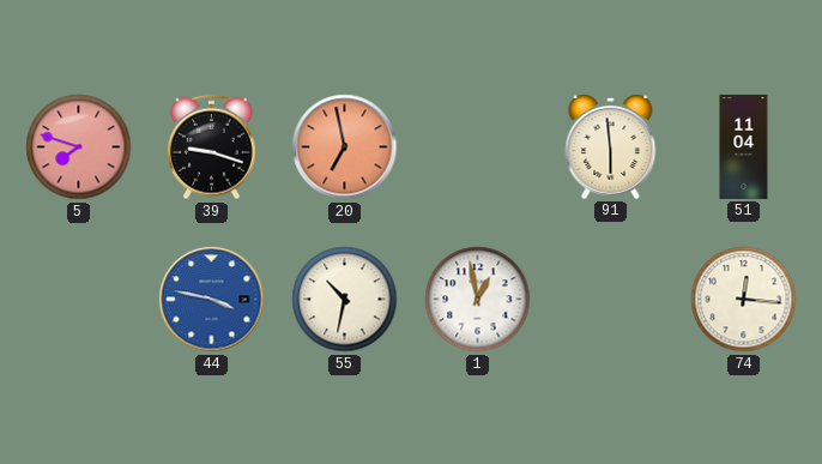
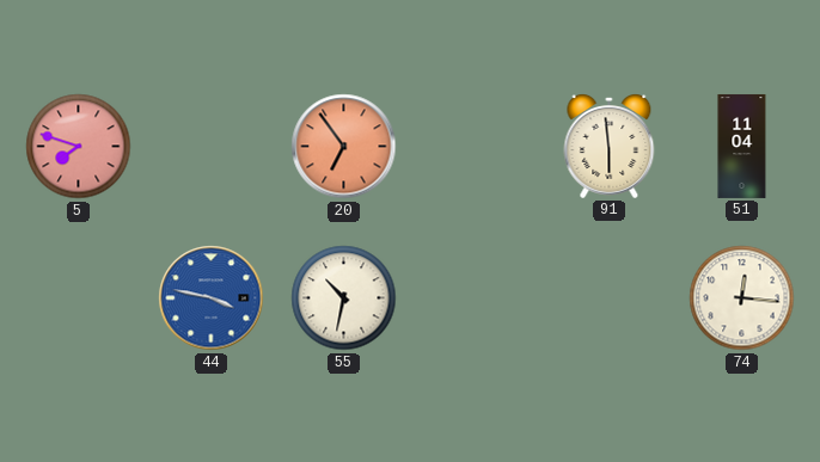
39: 9:18 -> none
20: 6:58 -> 6:54
1: 12:58 -> none
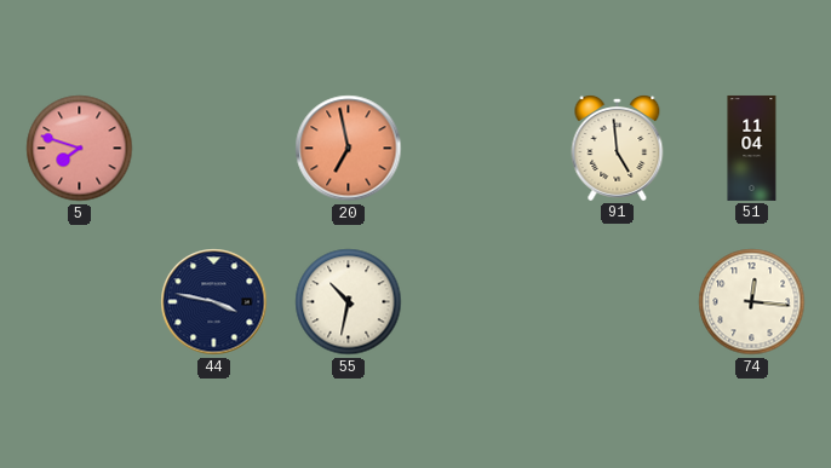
20: 6:54 -> 6:58
91: 5:59 -> 4:59
44 dial: blue -> navy
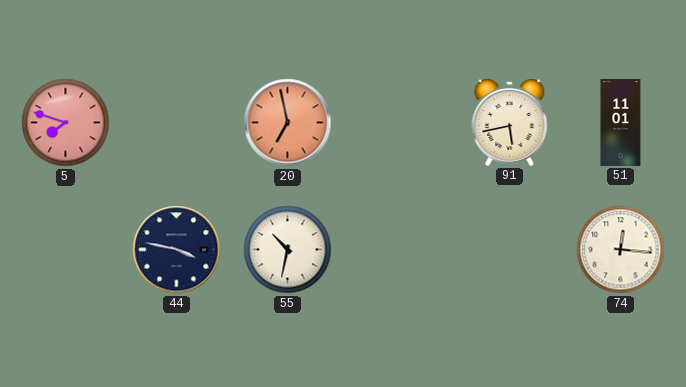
91: 4:59 -> 5:43
51: 11:04 -> 11:01
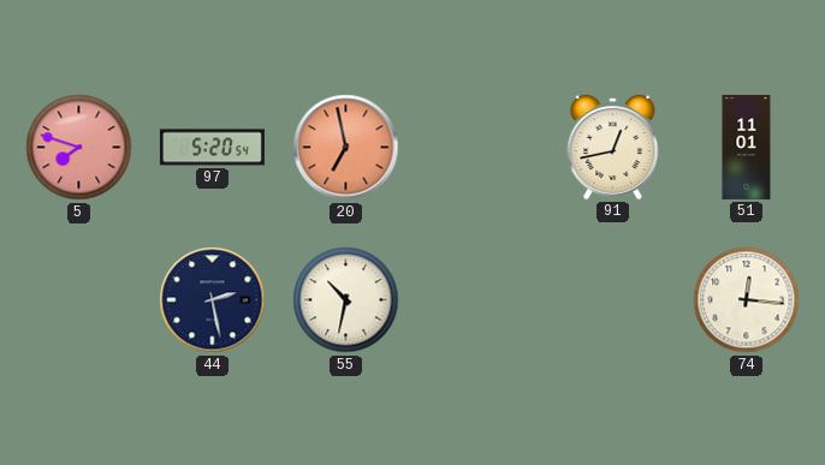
97: none -> 5:20
91: 5:43 -> 12:43
44: 3:47 -> 2:28
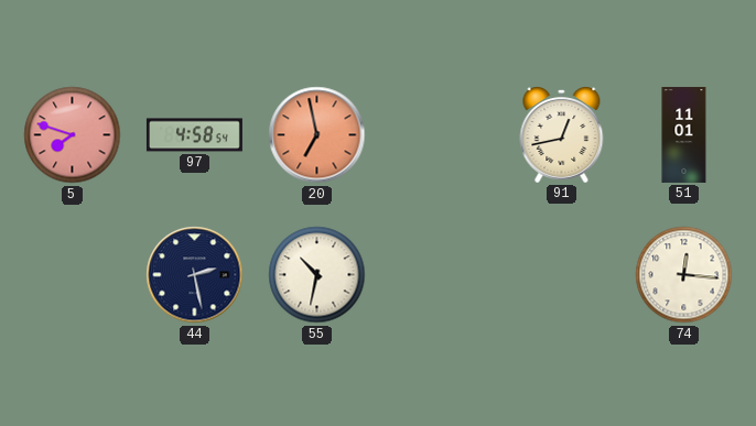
97: 5:20 -> 4:58
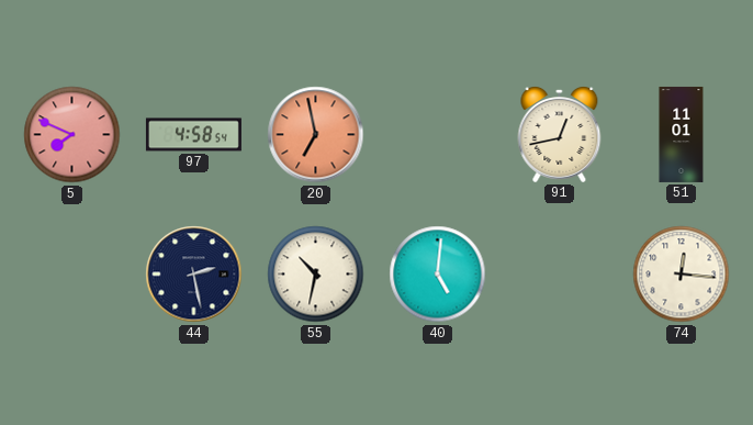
5: 7:48 -> 7:49
40: none -> 5:01
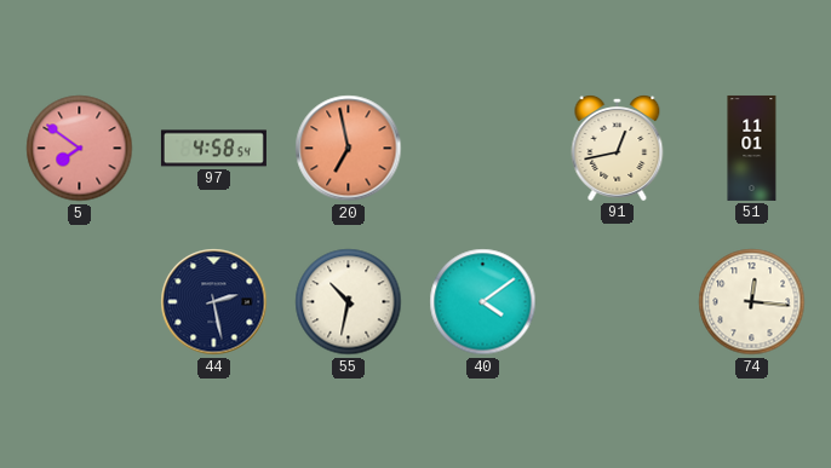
5: 7:49 -> 7:51
40: 5:01 -> 4:09
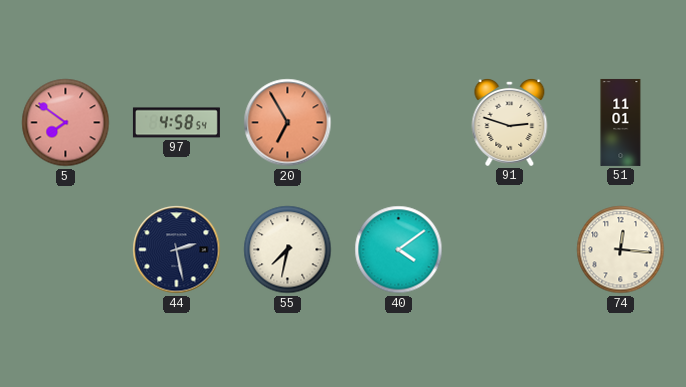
20: 6:58 -> 6:55
91: 12:43 -> 2:48
55: 10:32 -> 7:32
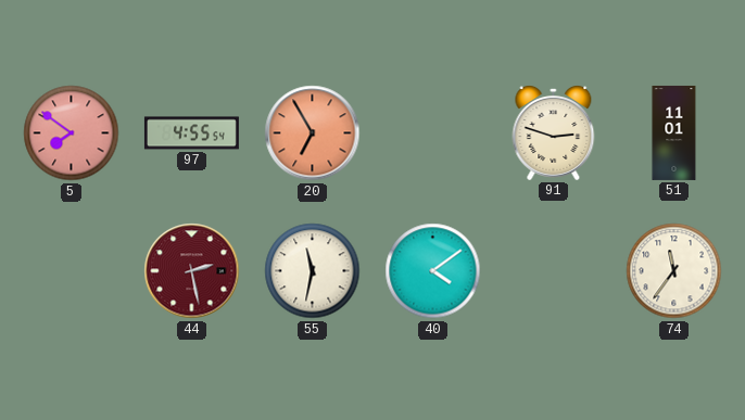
97: 4:58 -> 4:55
44 dial: navy -> burgundy
55: 7:32 -> 11:32
74: 12:16 -> 11:36
